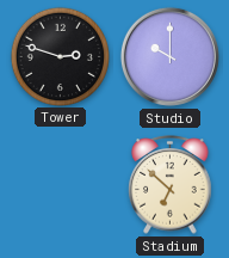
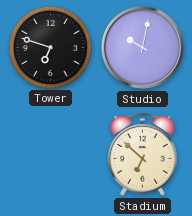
Tower: 2:48 -> 6:48
Studio: 10:00 -> 10:02
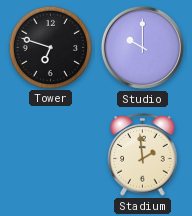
Studio: 10:02 -> 10:00
Stadium: 6:52 -> 1:59
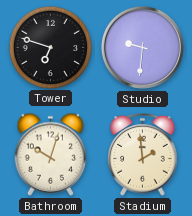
Studio: 10:00 -> 9:31
Bathroom: none -> 10:03
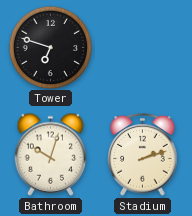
Studio: 9:31 -> none
Stadium: 1:59 -> 2:12
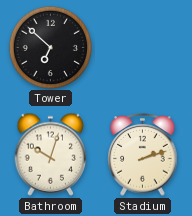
Tower: 6:48 -> 6:52
